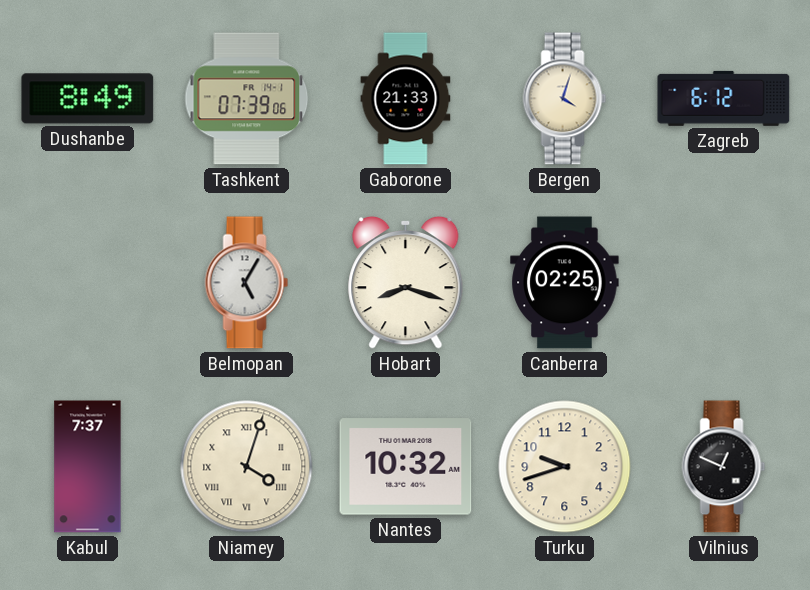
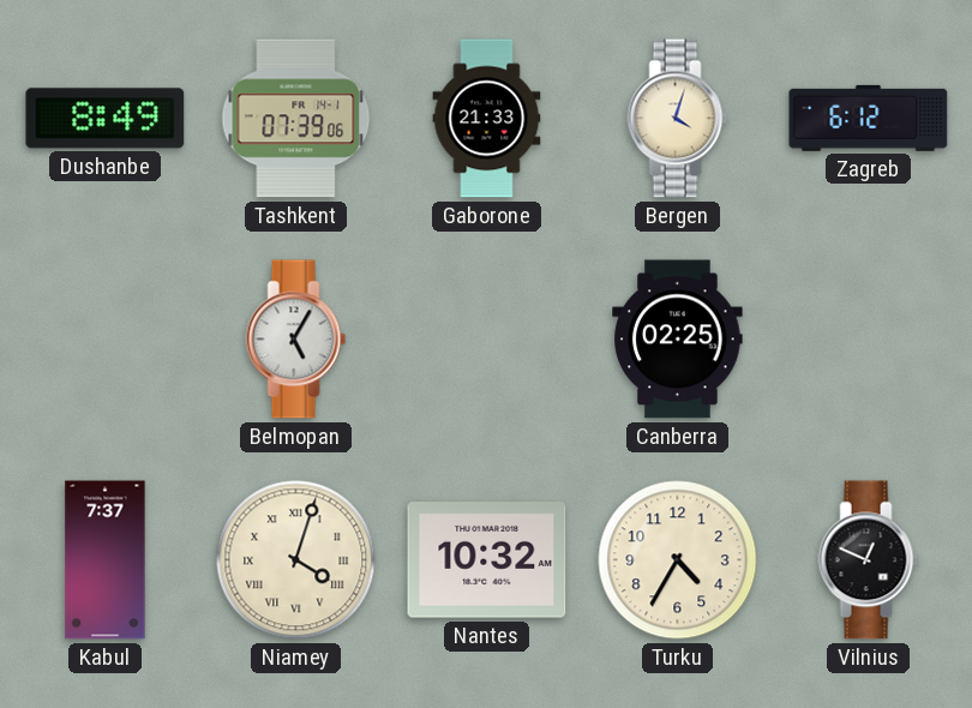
Hobart: 8:18 -> none
Turku: 9:42 -> 4:35
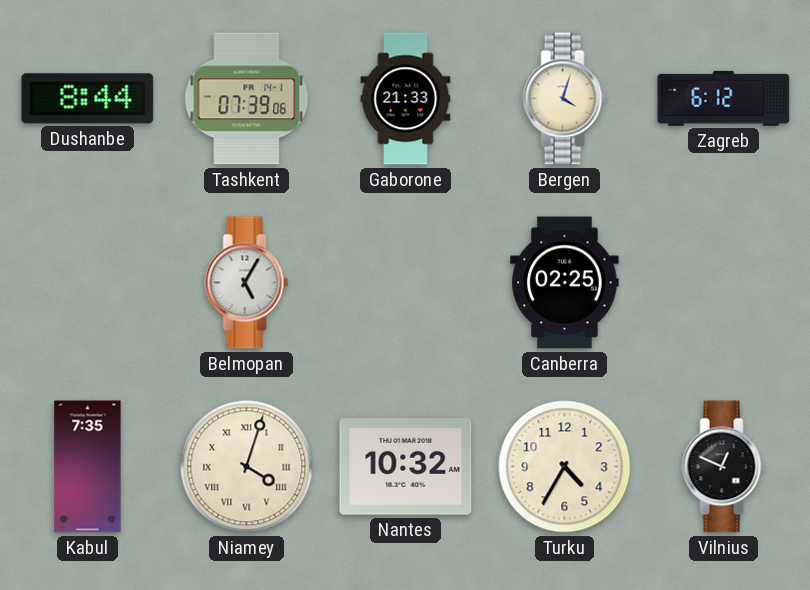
Dushanbe: 8:49 -> 8:44
Kabul: 7:37 -> 7:35
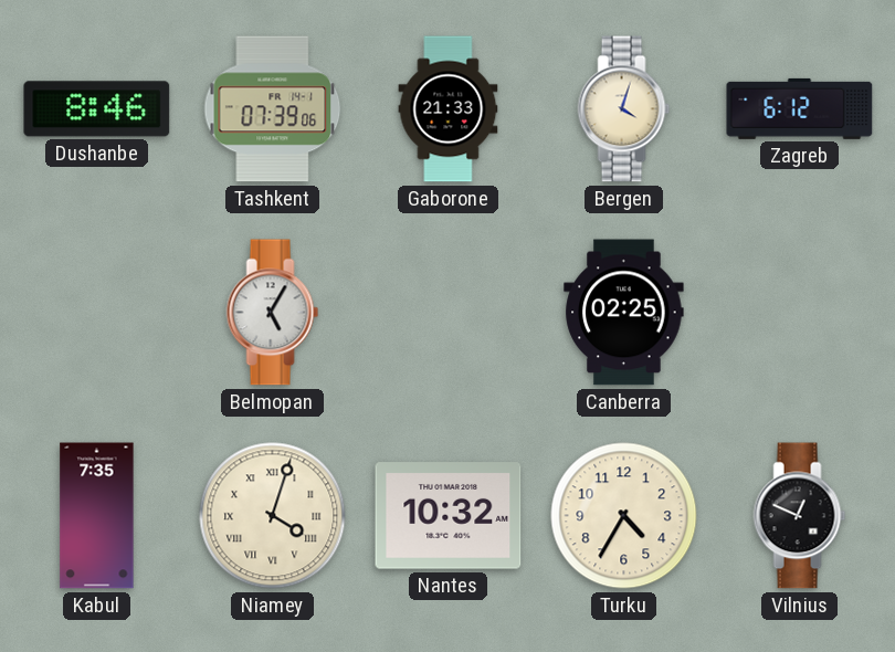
Dushanbe: 8:44 -> 8:46
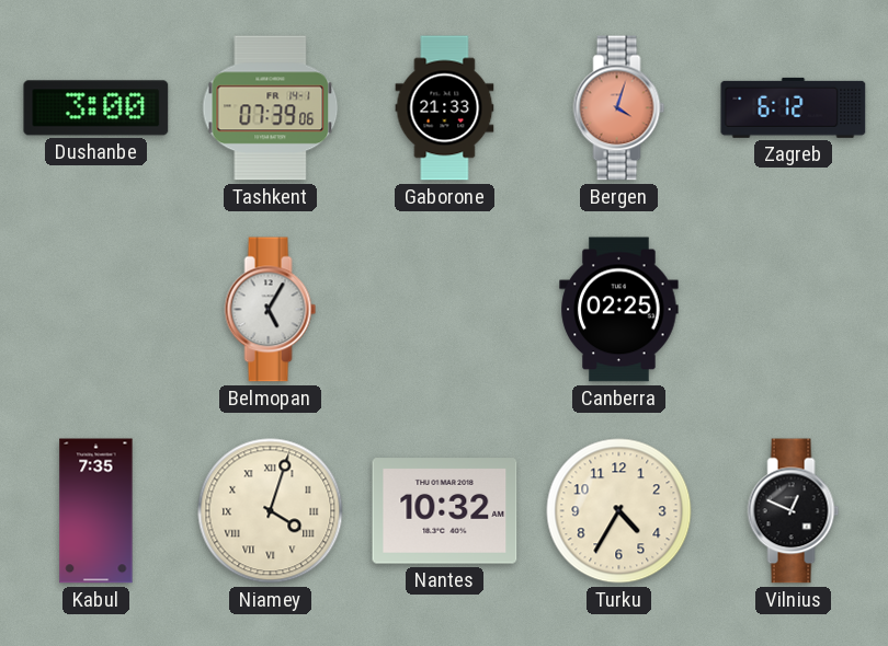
Dushanbe: 8:46 -> 3:00
Bergen dial: cream -> salmon
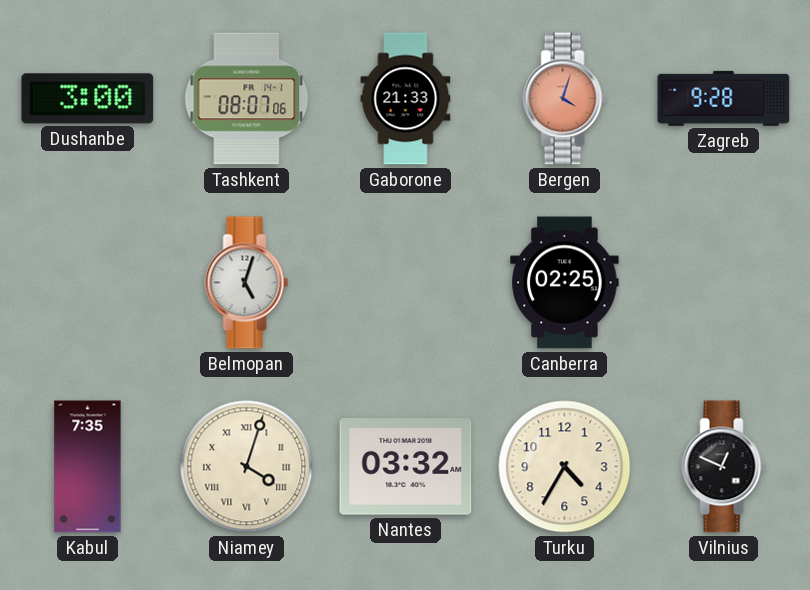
Tashkent: 07:39 -> 08:07
Zagreb: 6:12 -> 9:28
Belmopan: 5:05 -> 5:03
Nantes: 10:32 -> 03:32
